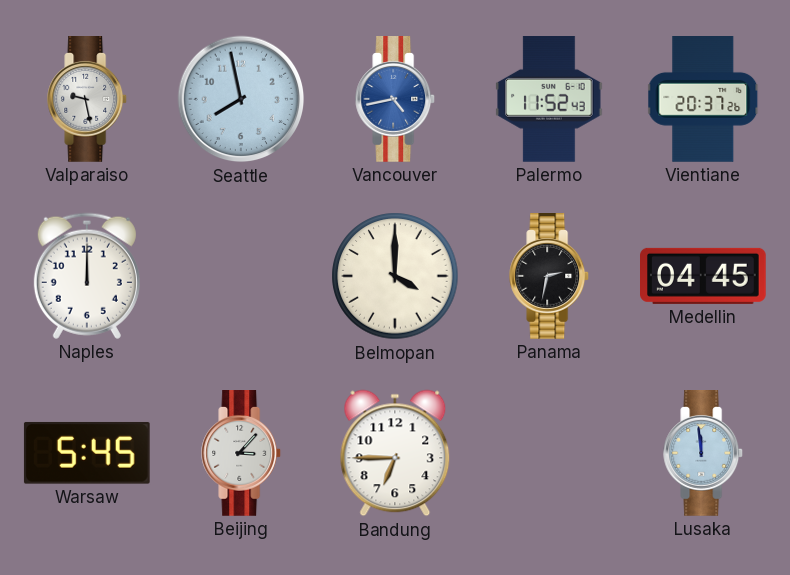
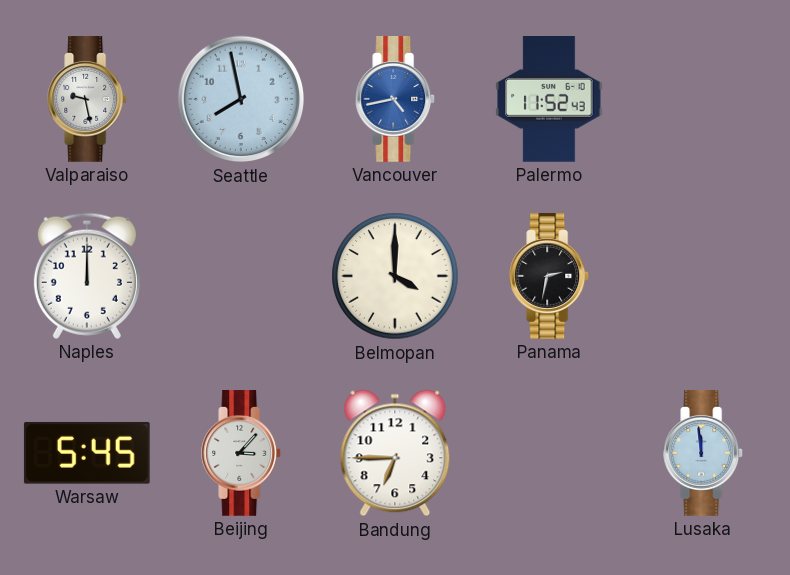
Vientiane: 20:37 -> none
Medellin: 04:45 -> none
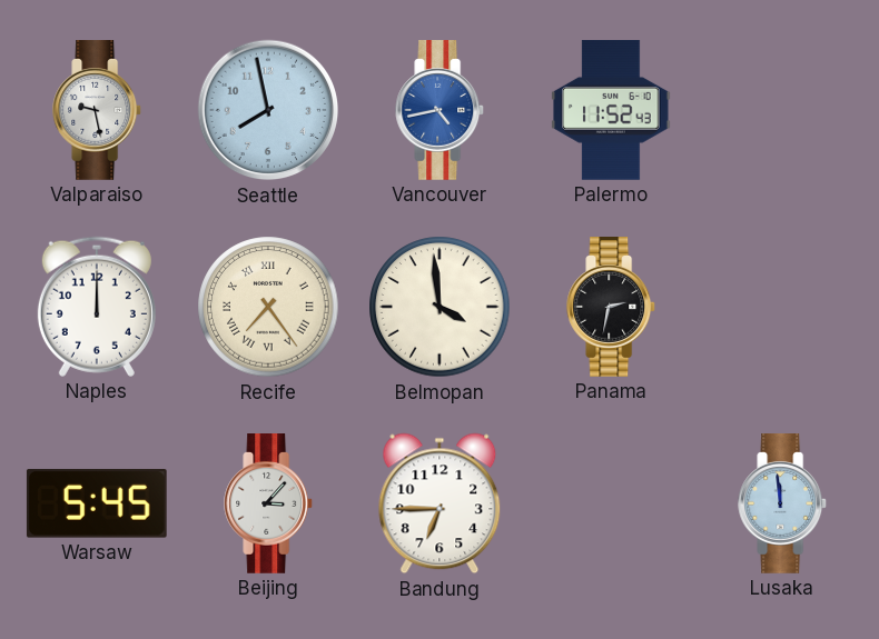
Recife: none -> 7:24
Belmopan: 4:00 -> 3:59
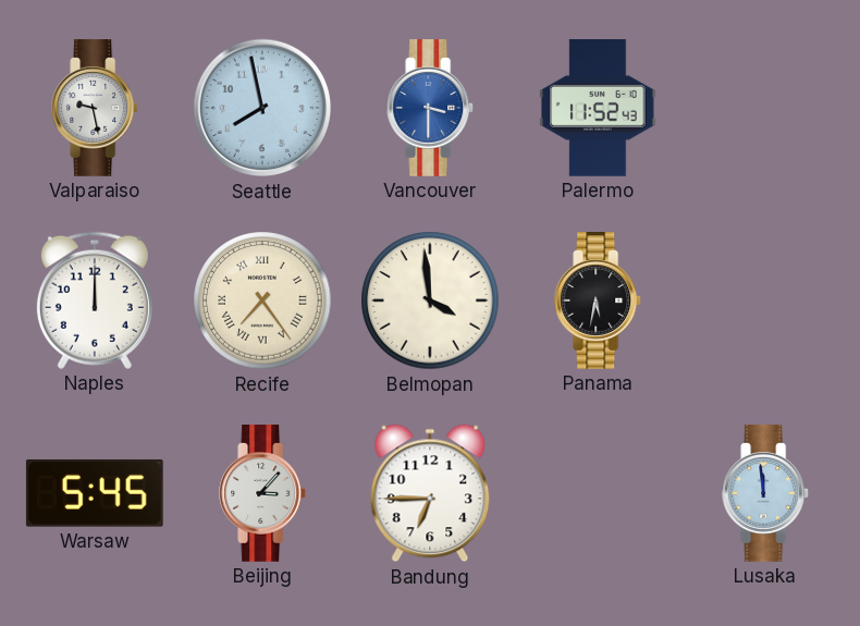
Vancouver: 4:43 -> 3:30
Panama: 2:32 -> 5:32
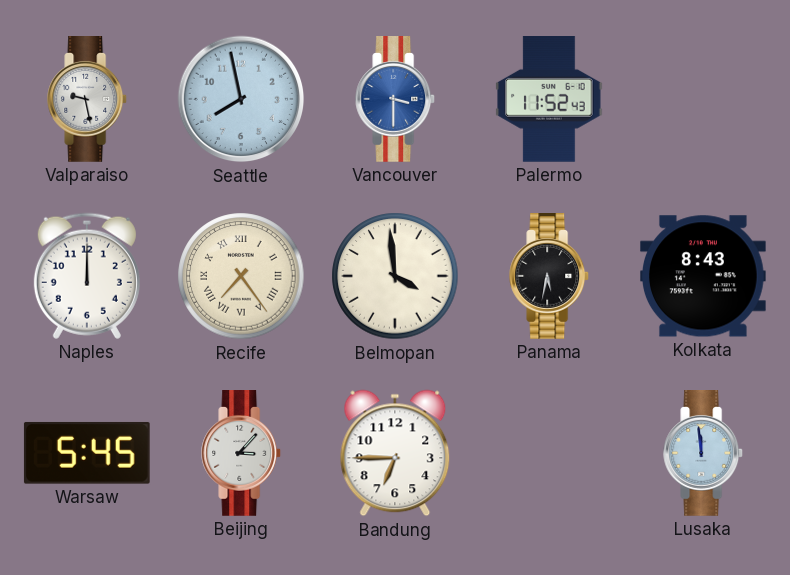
Kolkata: none -> 8:43
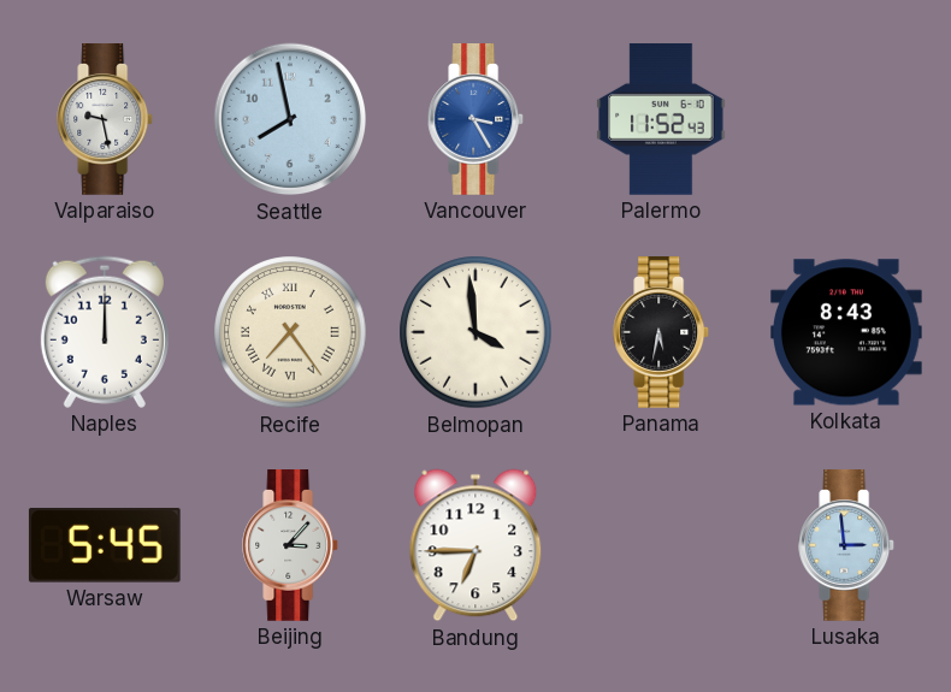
Vancouver: 3:30 -> 3:25
Lusaka: 11:59 -> 2:59
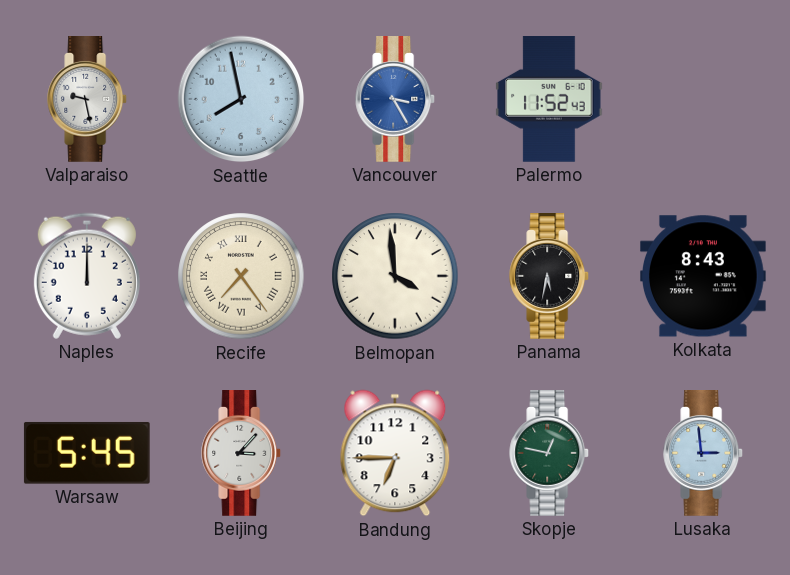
Skopje: none -> 12:47
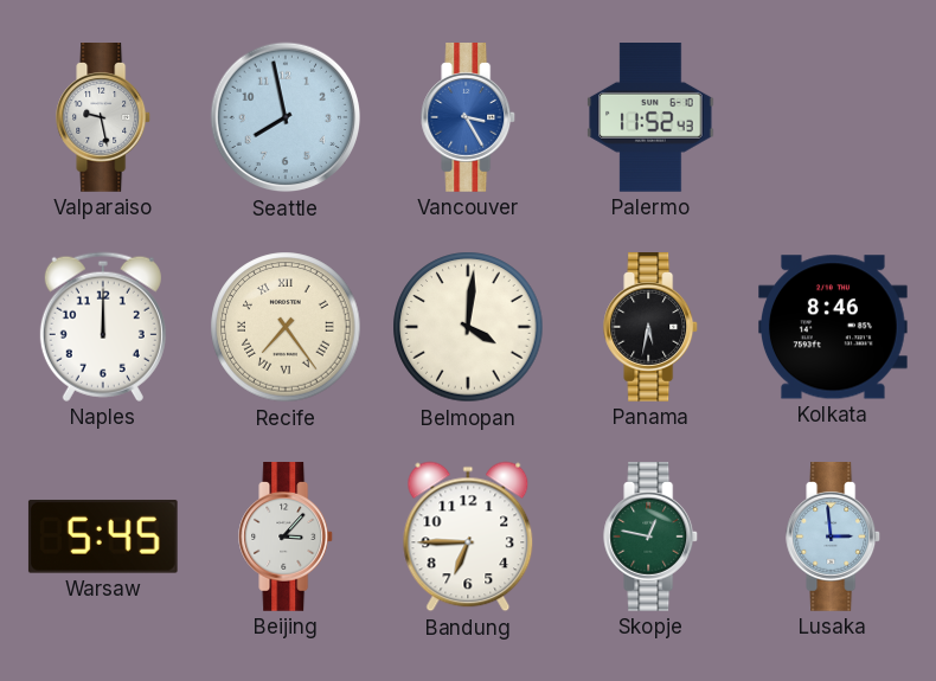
Belmopan: 3:59 -> 4:01
Kolkata: 8:43 -> 8:46
